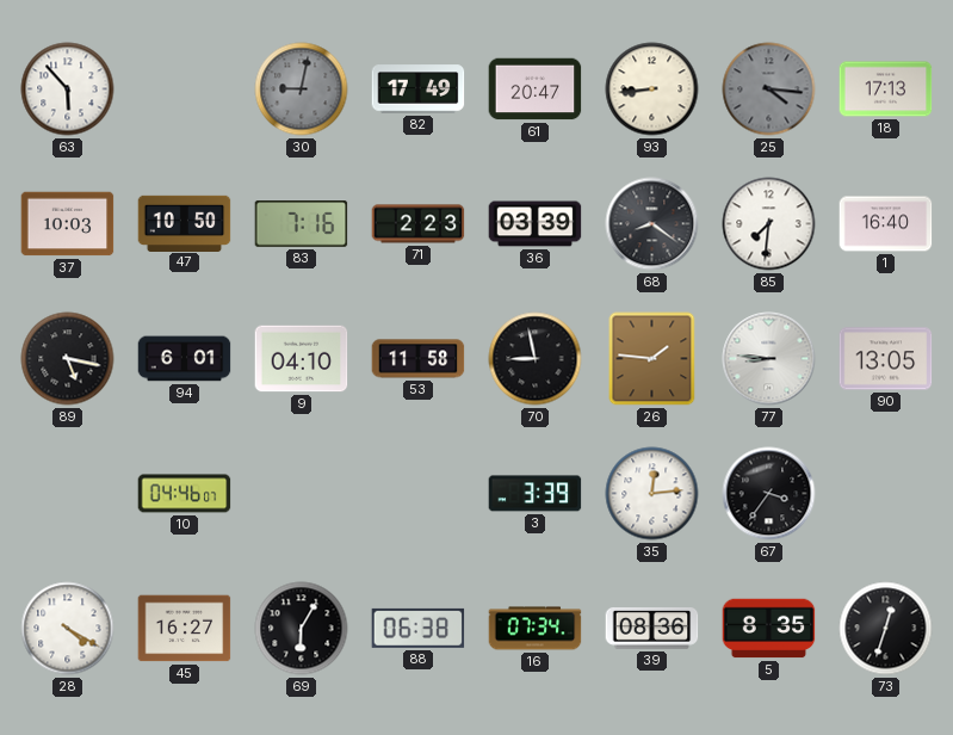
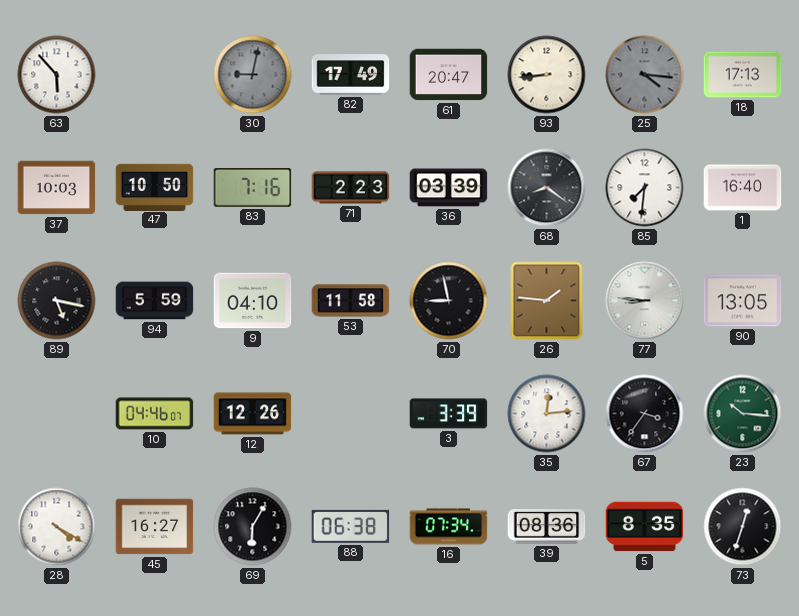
94: 6:01 -> 5:59
12: none -> 12:26
23: none -> 10:16
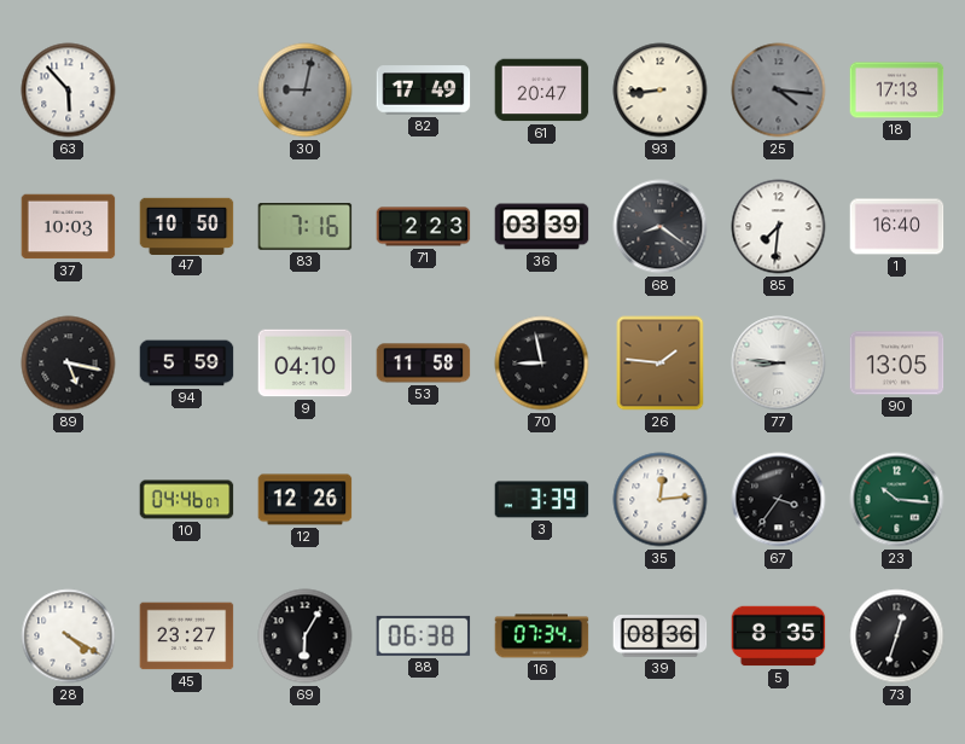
45: 16:27 -> 23:27
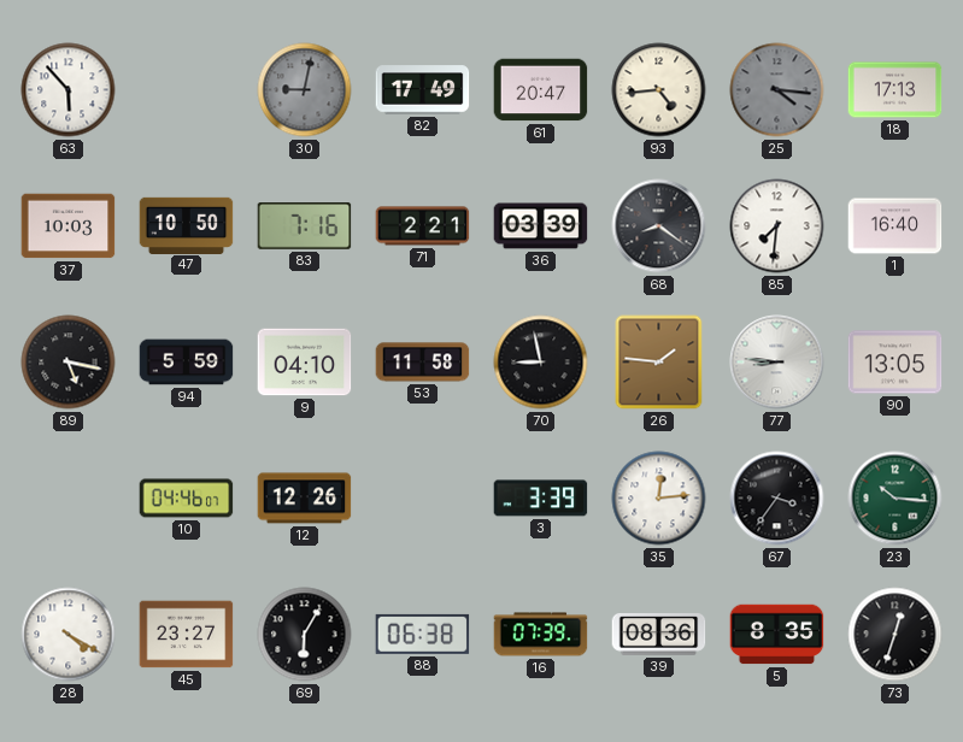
93: 8:44 -> 4:44
71: 2:23 -> 2:21
16: 07:34 -> 07:39
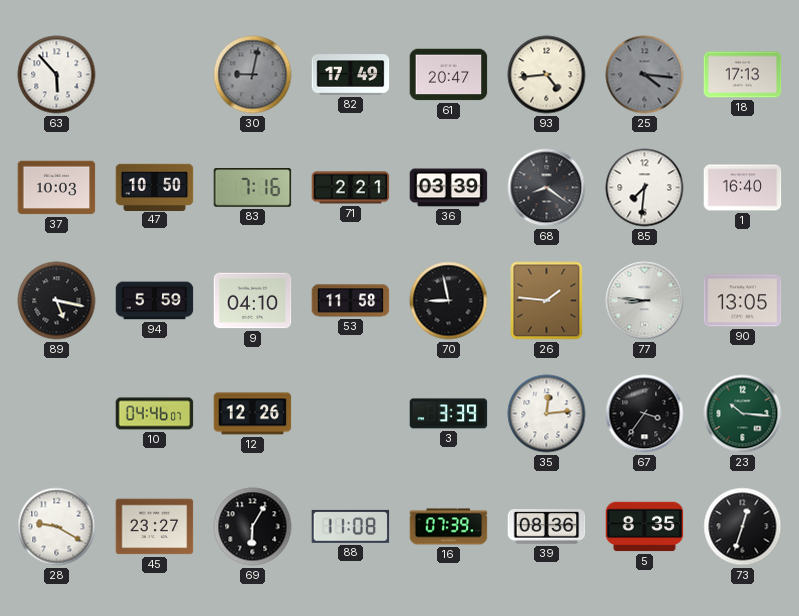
28: 4:20 -> 9:20
88: 06:38 -> 11:08
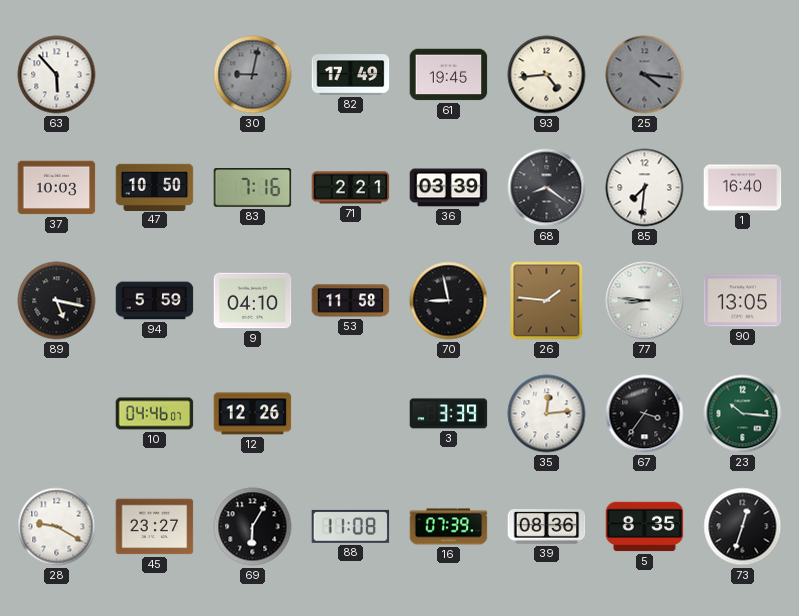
61: 20:47 -> 19:45
18: 17:13 -> none
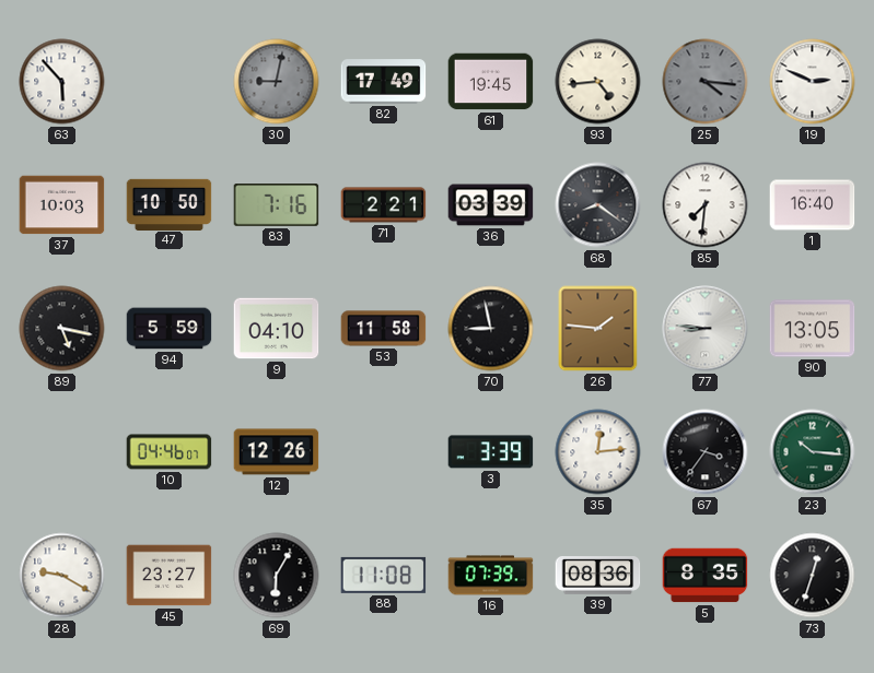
19: none -> 2:49
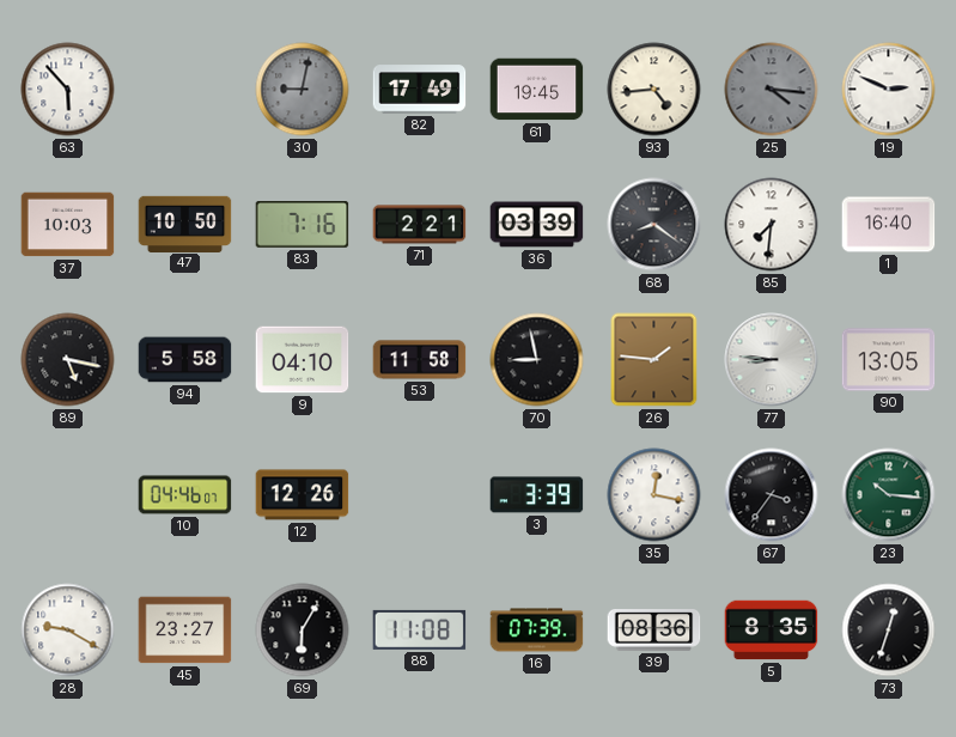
94: 5:59 -> 5:58
35: 12:14 -> 12:17
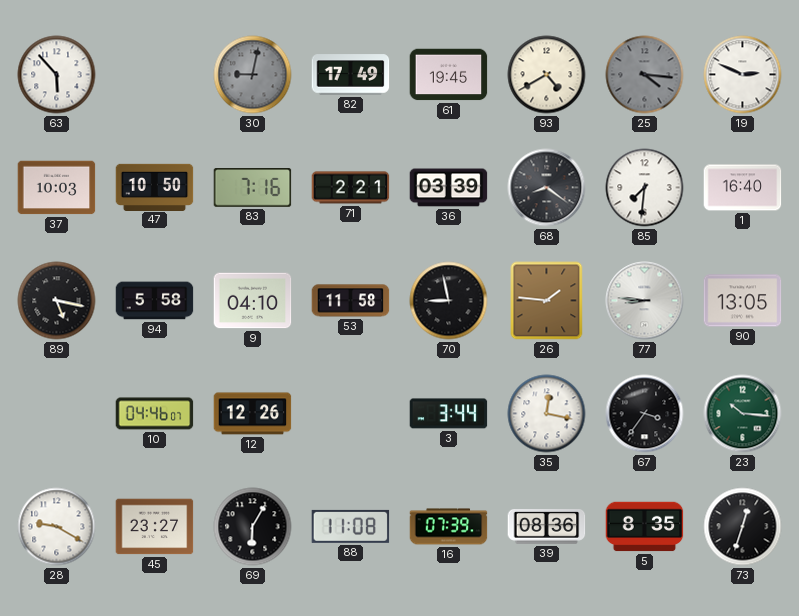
93: 4:44 -> 4:40
3: 3:39 -> 3:44
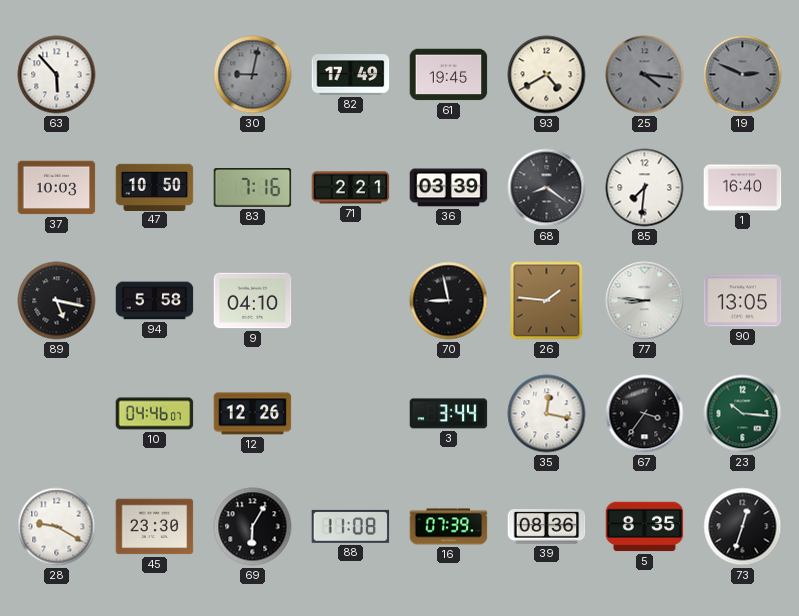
19 dial: white -> grey
53: 11:58 -> none
45: 23:27 -> 23:30
